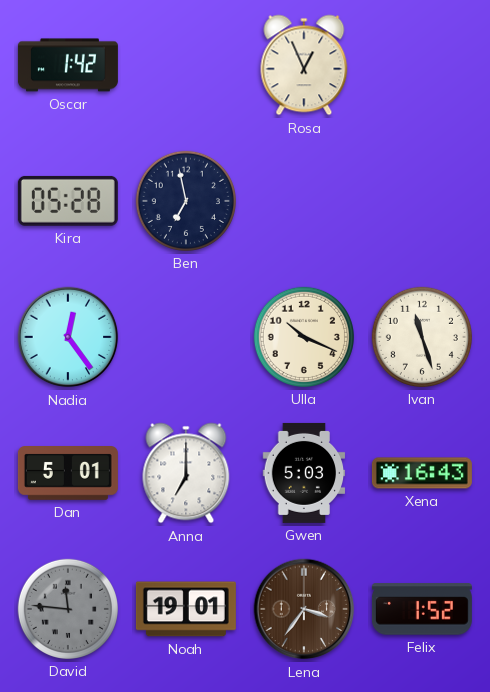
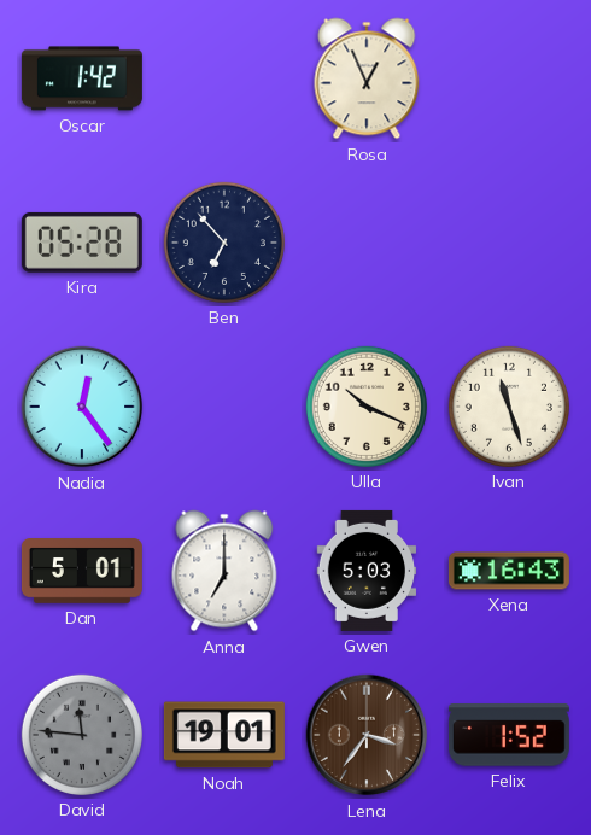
Ben: 6:58 -> 6:53
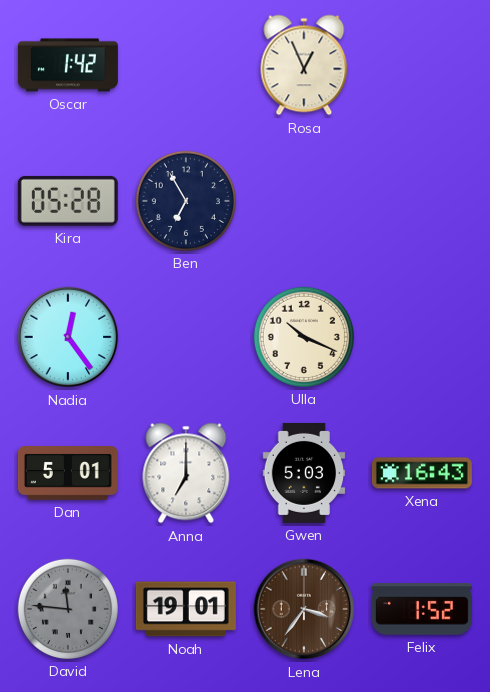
Ben: 6:53 -> 6:55
Ivan: 11:27 -> none
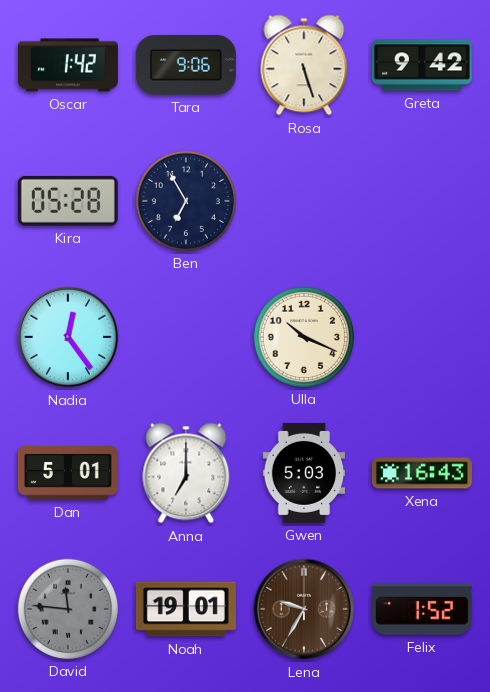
Tara: none -> 9:06
Rosa: 12:56 -> 5:27
Greta: none -> 9:42
Lena: 3:36 -> 9:35
